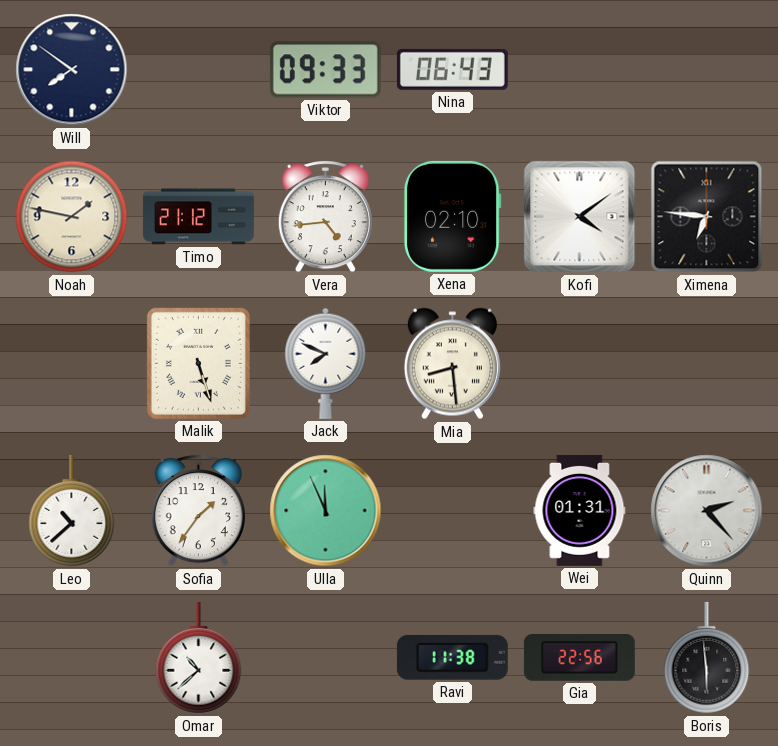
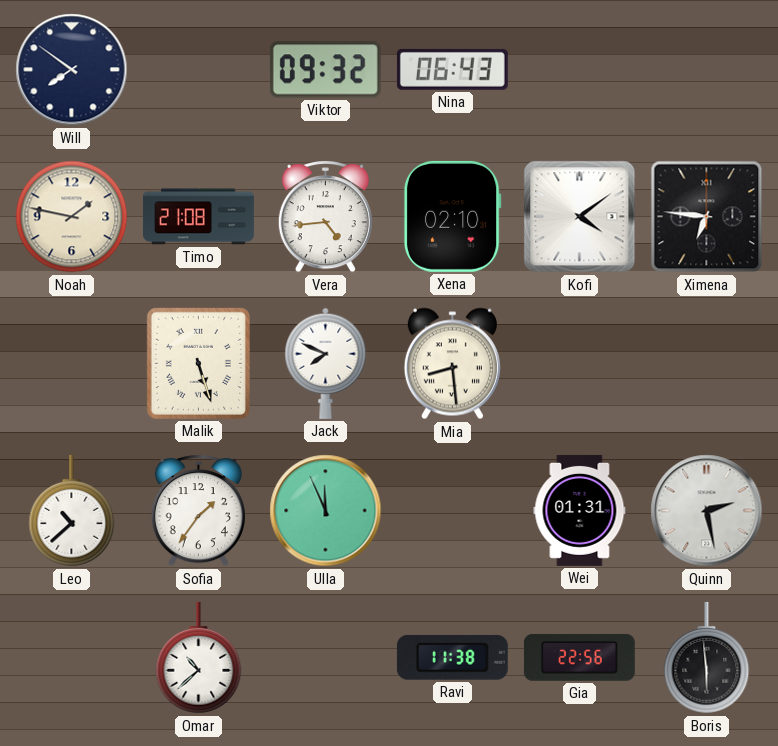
Viktor: 09:33 -> 09:32
Timo: 21:12 -> 21:08
Quinn: 2:23 -> 2:28
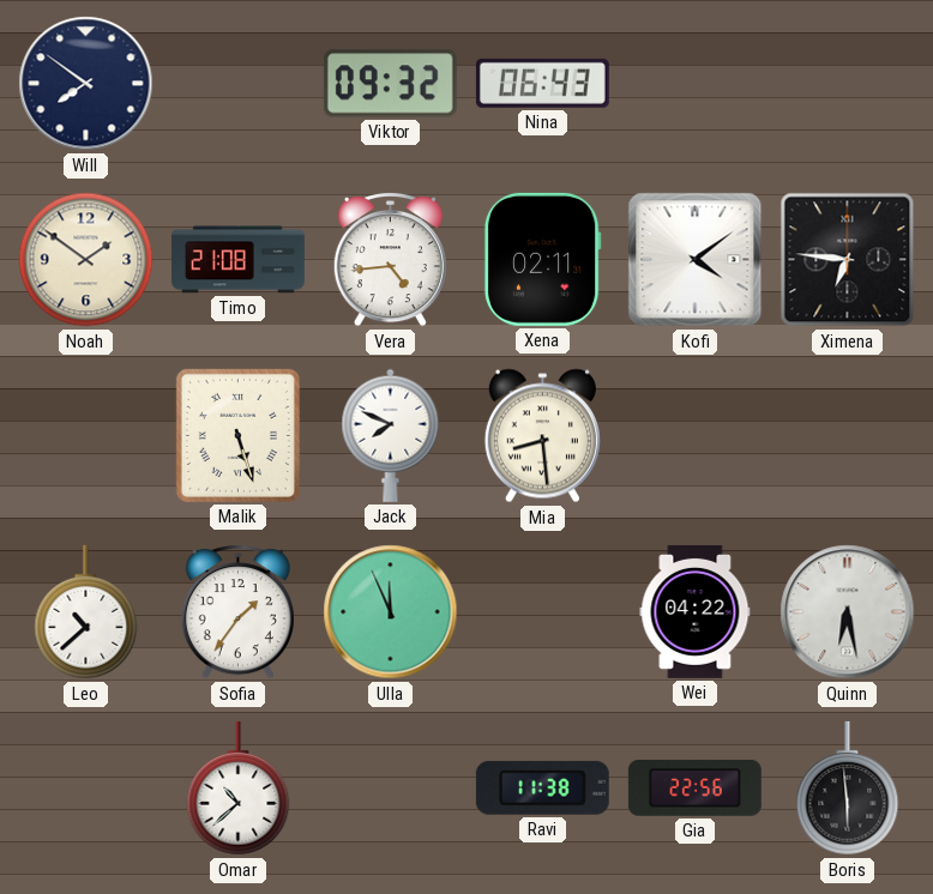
Noah: 1:47 -> 1:51
Xena: 02:10 -> 02:11
Wei: 01:31 -> 04:22
Quinn: 2:28 -> 6:28
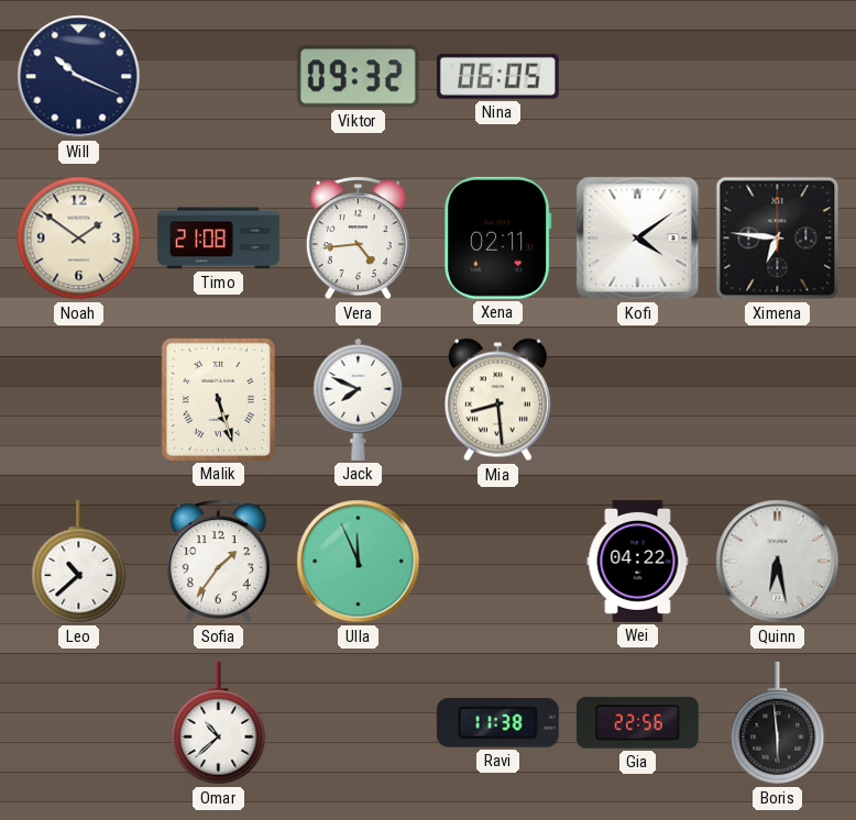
Will: 7:51 -> 10:19
Nina: 06:43 -> 06:05
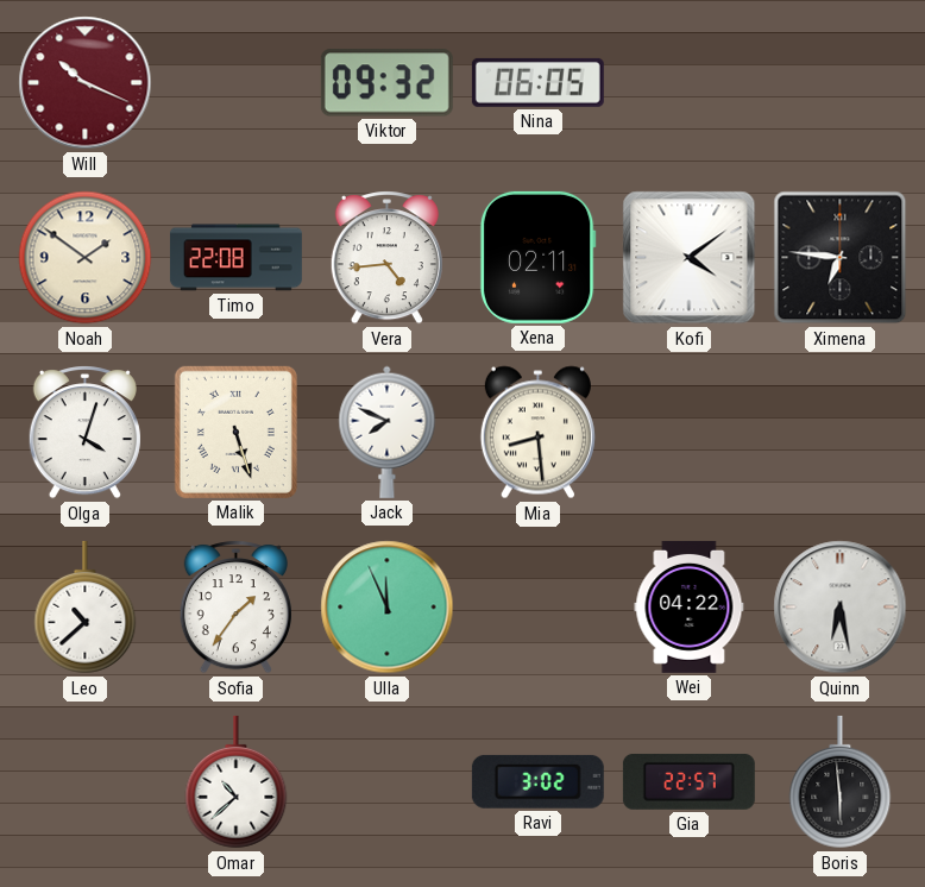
Will dial: navy -> burgundy
Timo: 21:08 -> 22:08
Olga: none -> 4:03
Ravi: 11:38 -> 3:02
Gia: 22:56 -> 22:57
